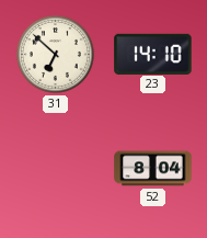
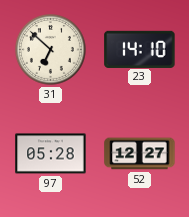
97: none -> 05:28
52: 8:04 -> 12:27
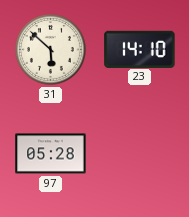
31: 6:52 -> 5:52
52: 12:27 -> none
